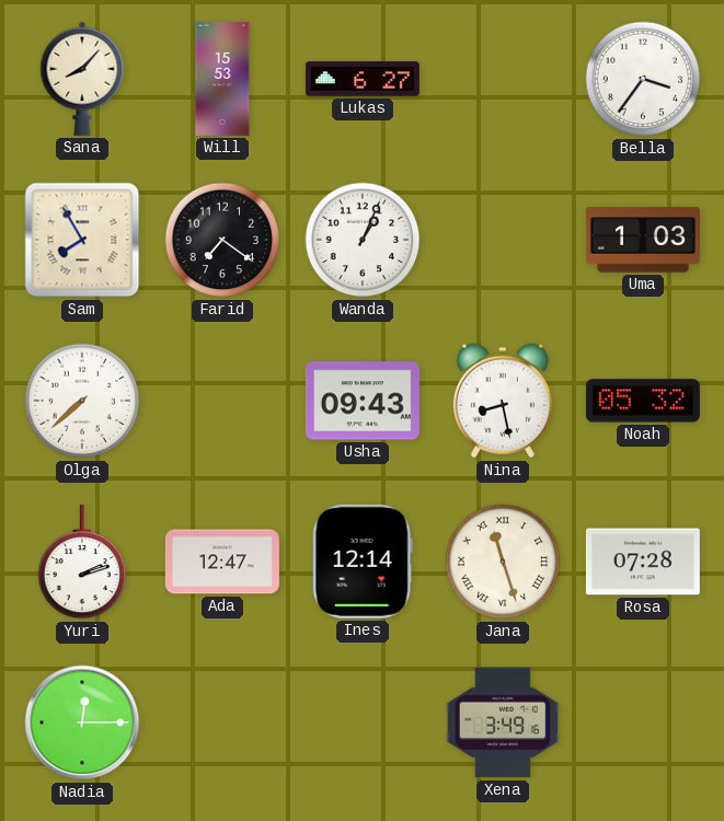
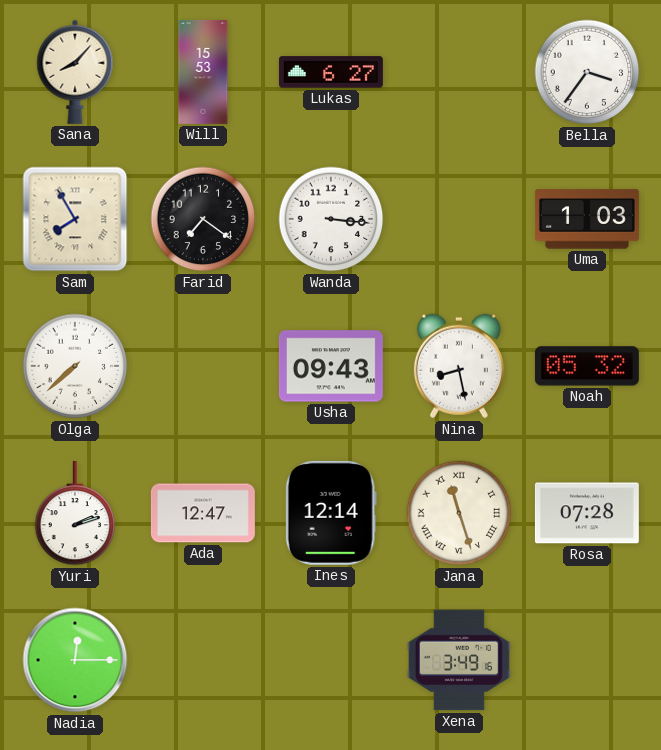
Wanda: 1:04 -> 3:16
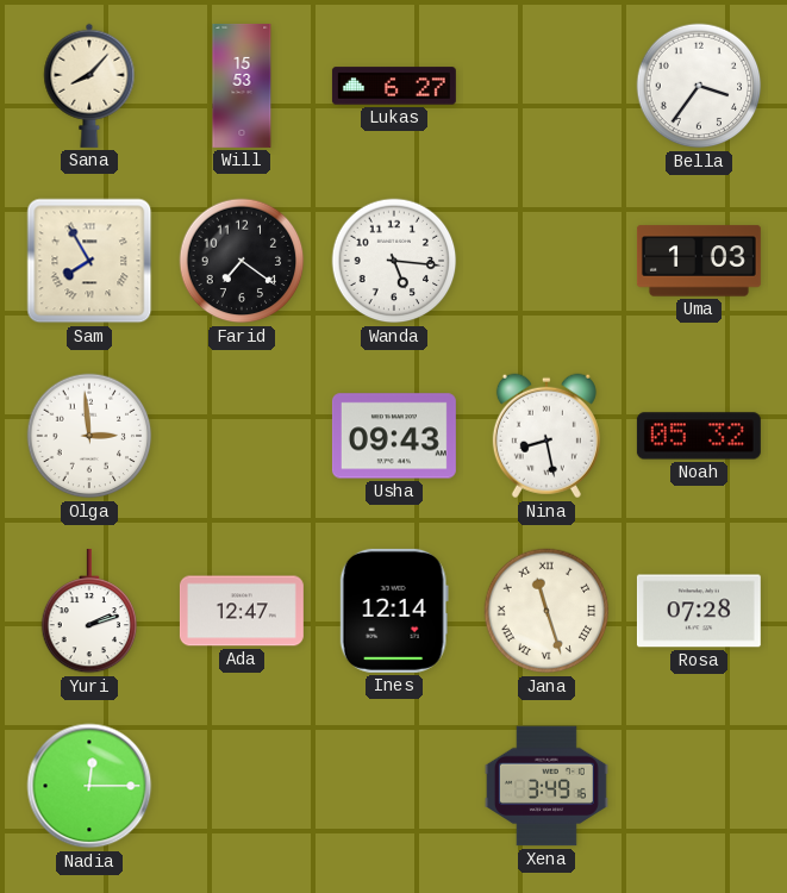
Wanda: 3:16 -> 5:16
Olga: 7:38 -> 2:59
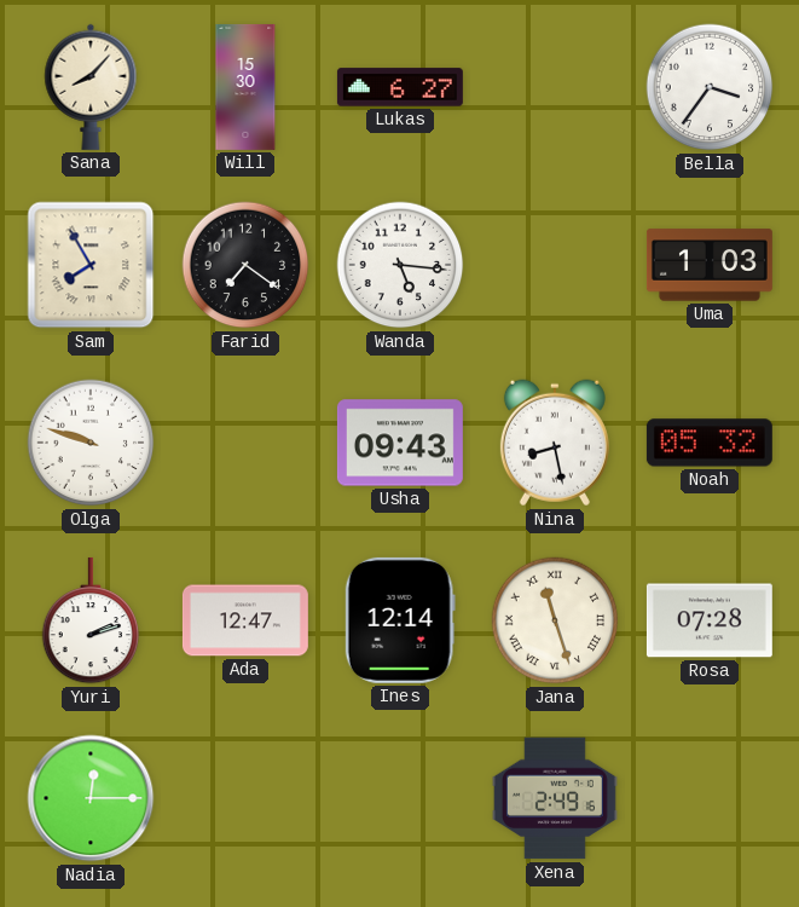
Will: 15:53 -> 15:30
Olga: 2:59 -> 9:48
Xena: 3:49 -> 2:49
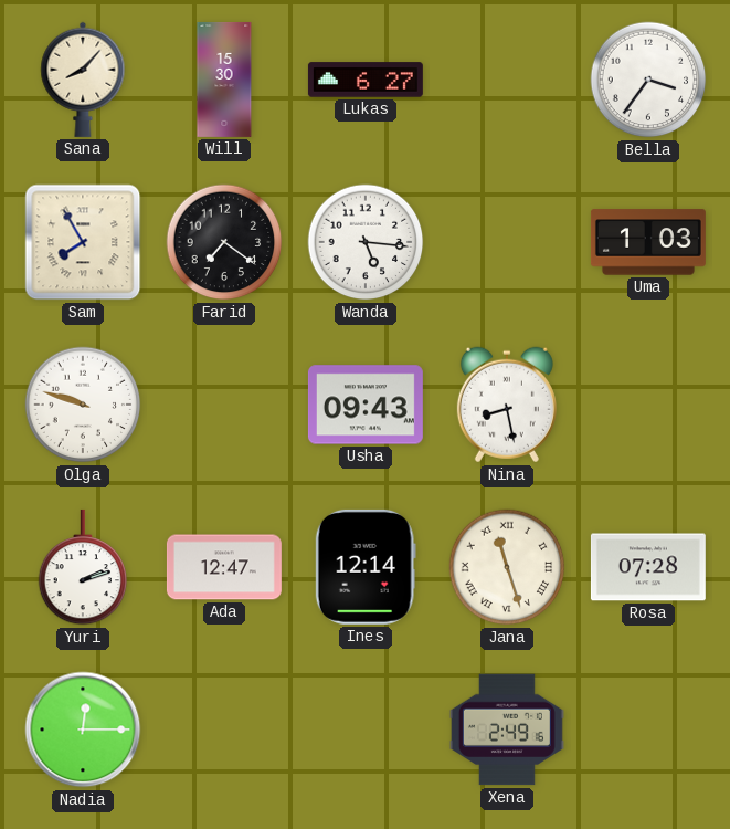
Noah: 05:32 -> none
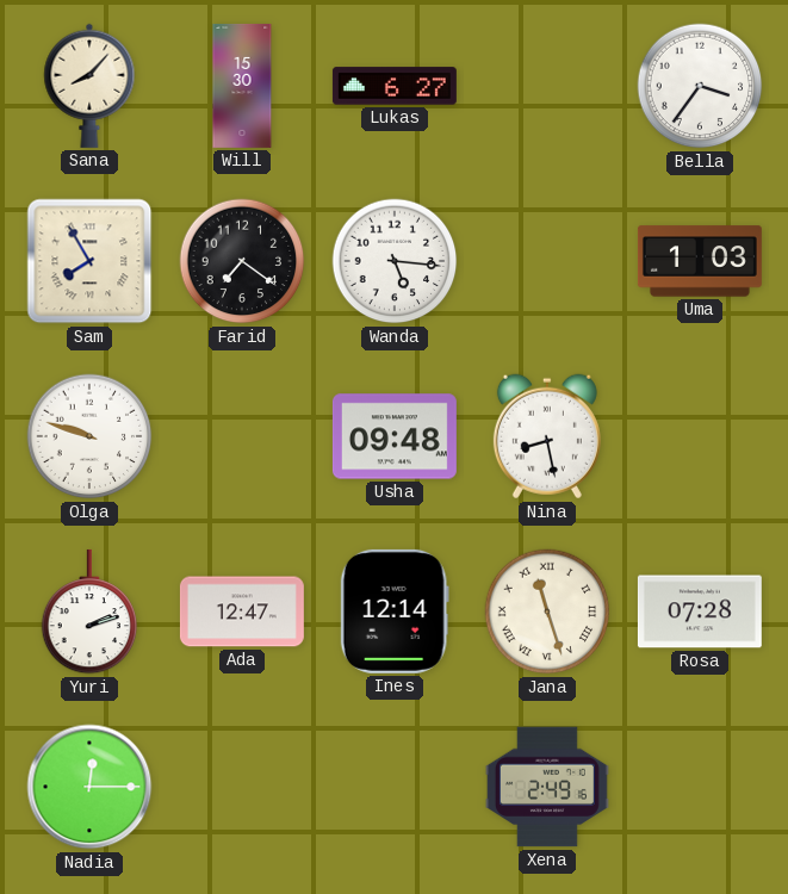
Usha: 09:43 -> 09:48
